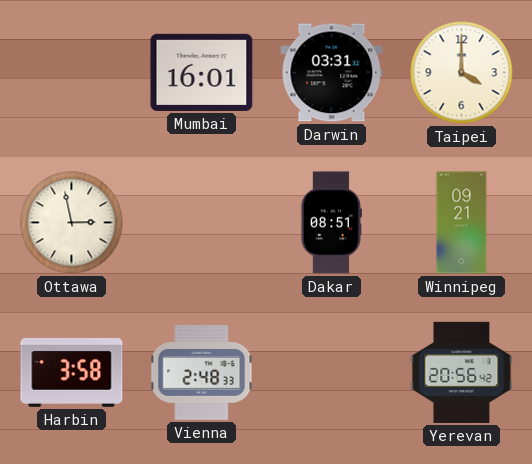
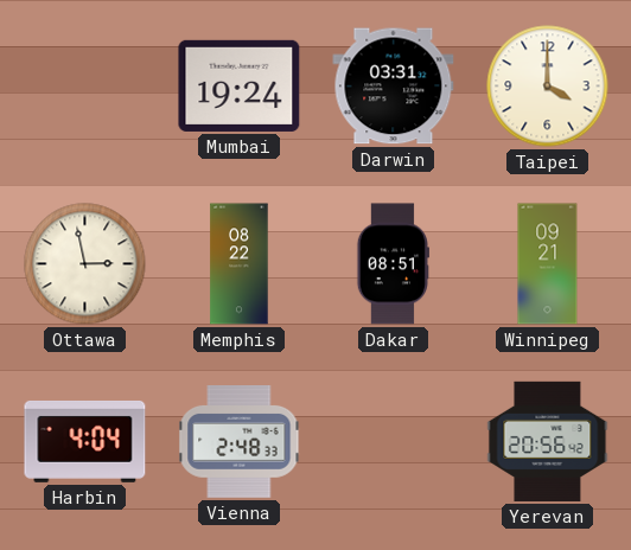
Mumbai: 16:01 -> 19:24
Memphis: none -> 08:22
Harbin: 3:58 -> 4:04
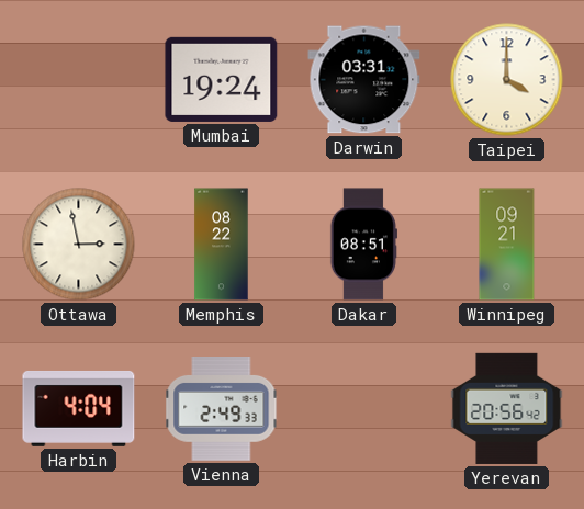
Vienna: 2:48 -> 2:49
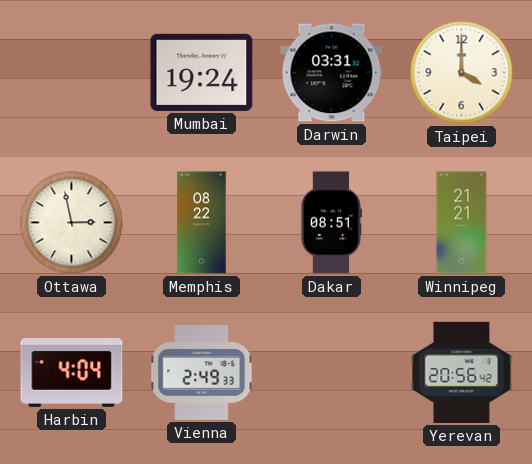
Winnipeg: 09:21 -> 21:21
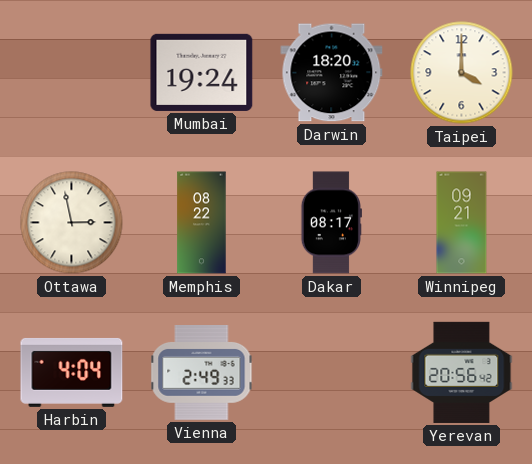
Darwin: 03:31 -> 18:20
Dakar: 08:51 -> 08:17
Winnipeg: 21:21 -> 09:21
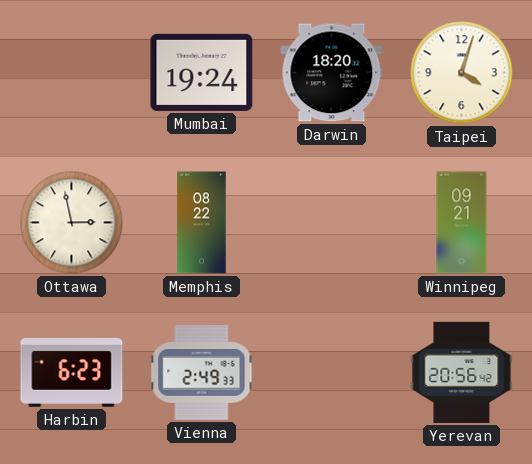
Taipei: 4:00 -> 4:03
Dakar: 08:17 -> none
Harbin: 4:04 -> 6:23
